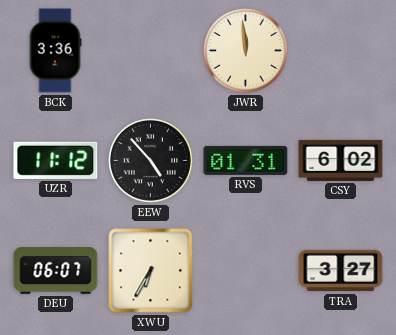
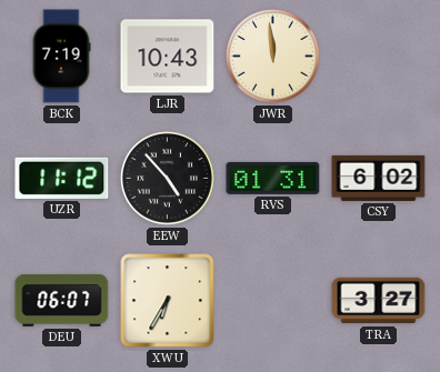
BCK: 3:36 -> 7:19
LJR: none -> 10:43
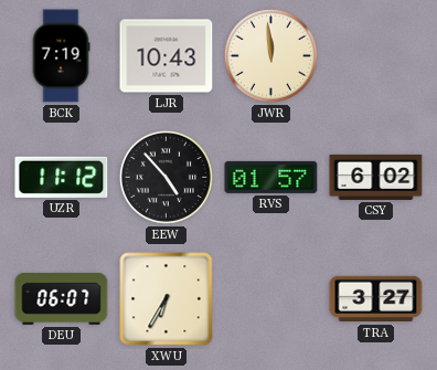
RVS: 01:31 -> 01:57
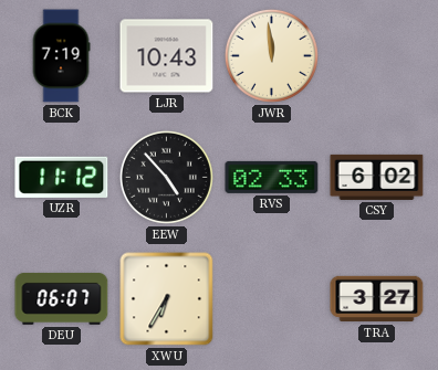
RVS: 01:57 -> 02:33
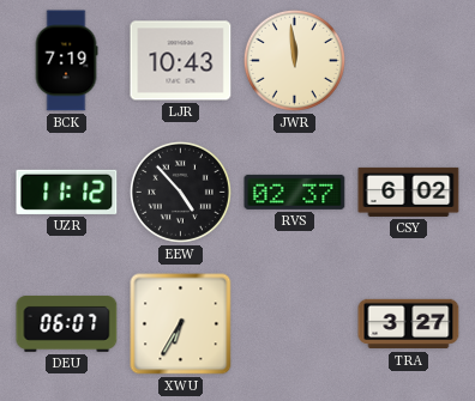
RVS: 02:33 -> 02:37
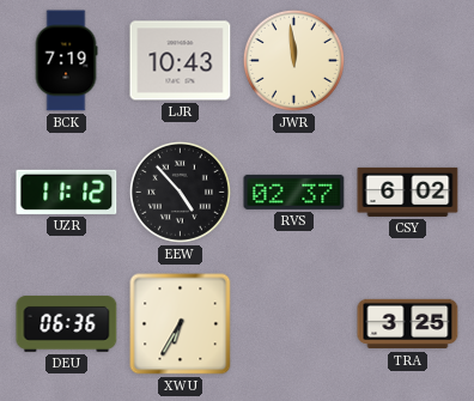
DEU: 06:07 -> 06:36
TRA: 3:27 -> 3:25
